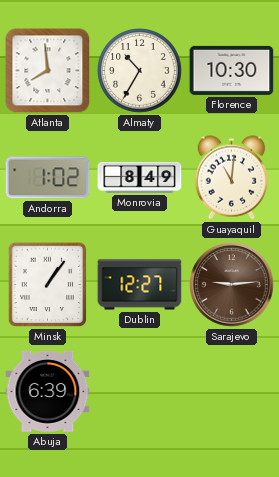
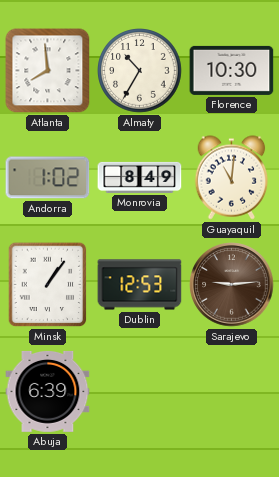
Dublin: 12:27 -> 12:53
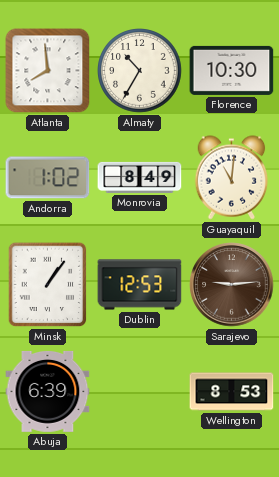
Wellington: none -> 8:53
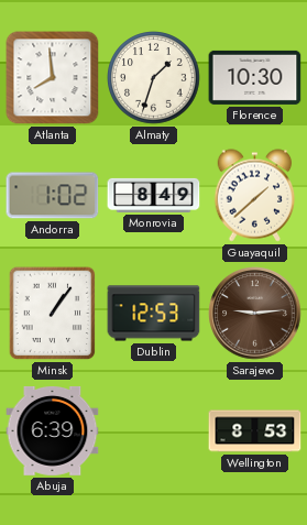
Almaty: 10:35 -> 1:33
Guayaquil: 11:01 -> 1:38
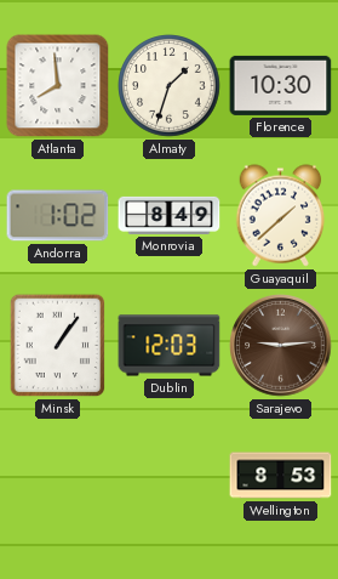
Dublin: 12:53 -> 12:03
Abuja: 6:39 -> none
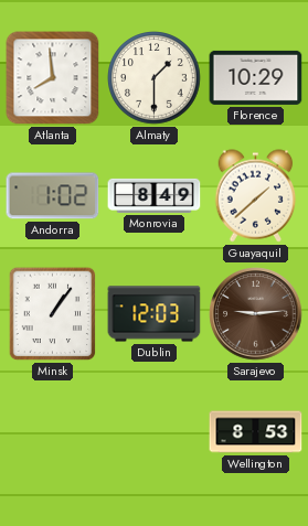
Almaty: 1:33 -> 1:30
Florence: 10:30 -> 10:29
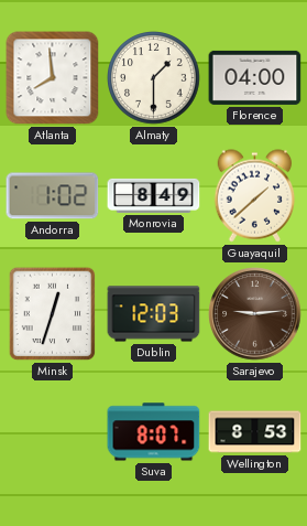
Florence: 10:29 -> 04:00
Minsk: 1:06 -> 12:33
Suva: none -> 8:07
